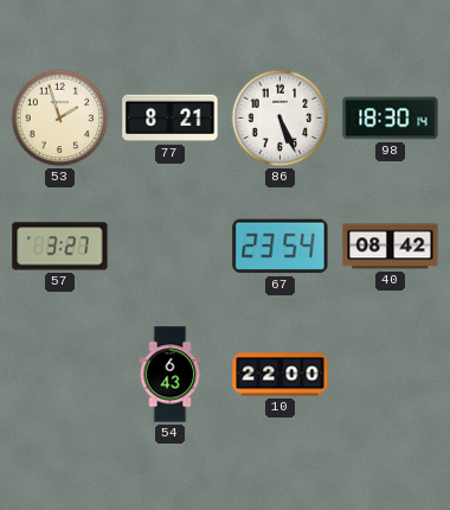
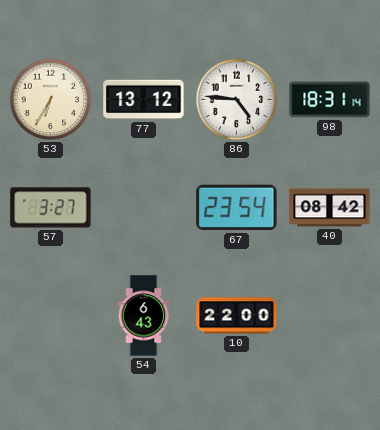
53: 1:57 -> 6:35
77: 8:21 -> 13:12
86: 5:26 -> 4:46
98: 18:30 -> 18:31
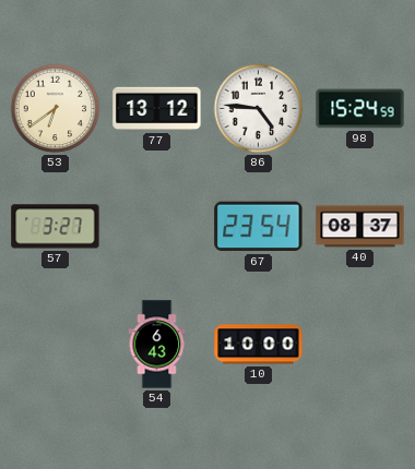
53: 6:35 -> 6:39
98: 18:31 -> 15:24
40: 08:42 -> 08:37
10: 22:00 -> 10:00
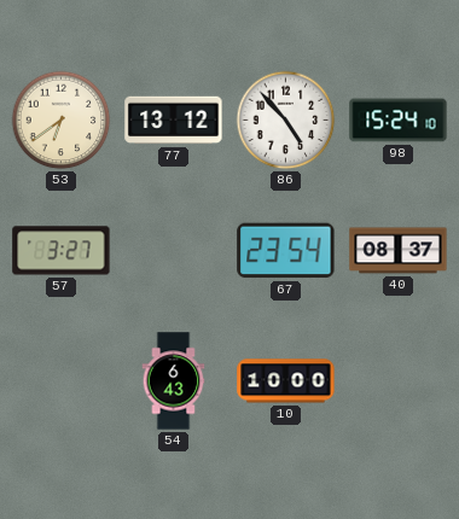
86: 4:46 -> 4:53
98: 15:24:59 -> 15:24:10
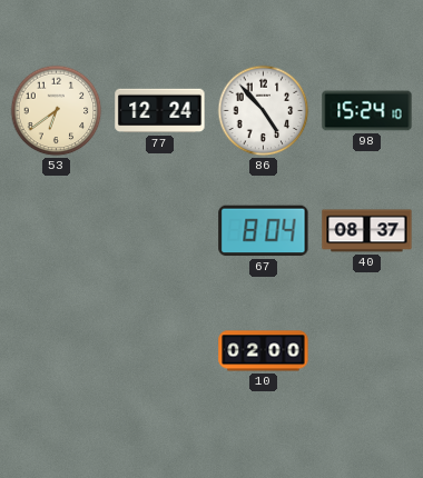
77: 13:12 -> 12:24
57: 3:27 -> none
67: 23:54 -> 8:04
54: 6:43 -> none
10: 10:00 -> 02:00
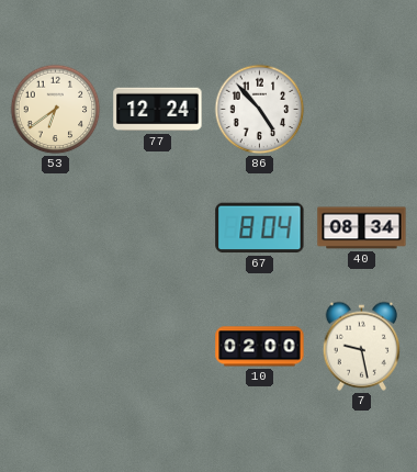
98: 15:24 -> none
40: 08:37 -> 08:34
7: none -> 9:28
